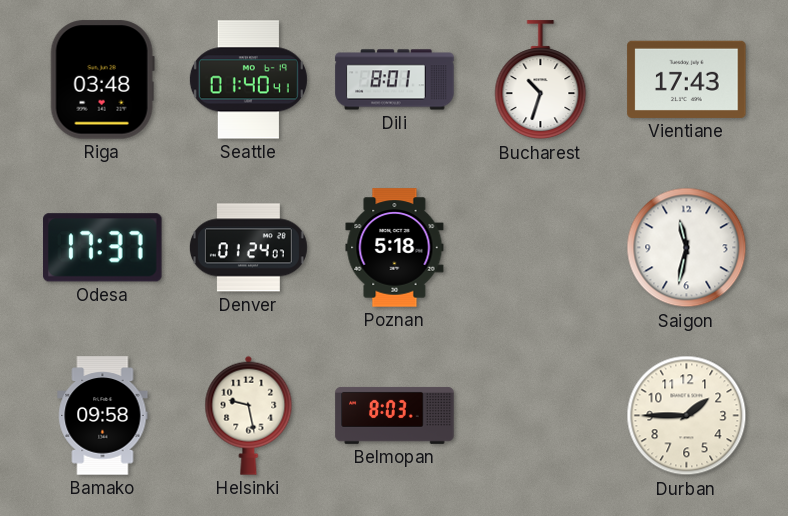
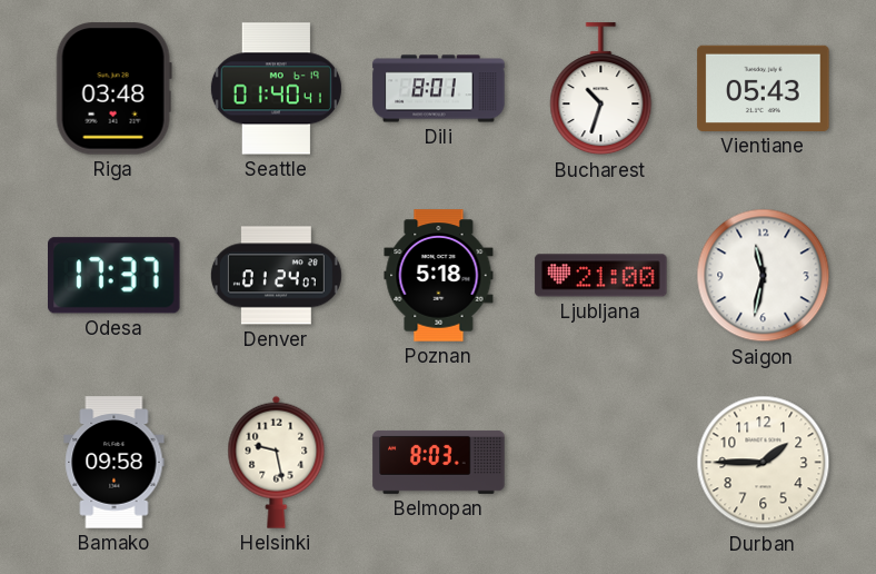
Vientiane: 17:43 -> 05:43
Ljubljana: none -> 21:00
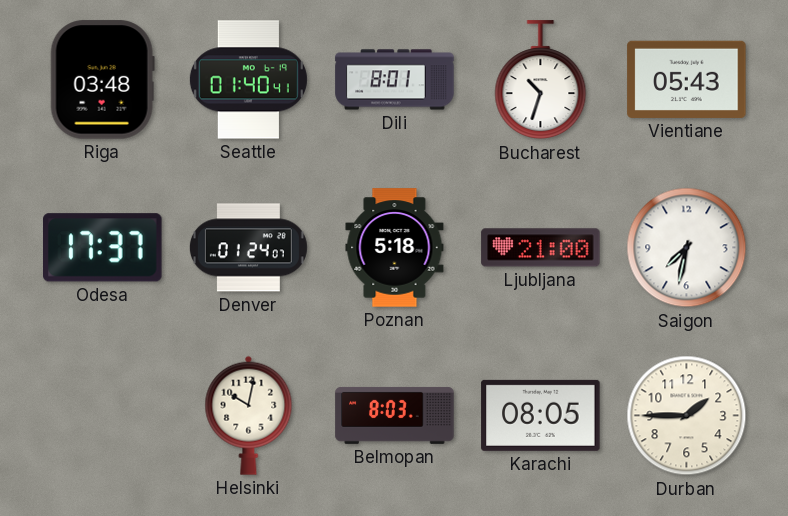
Saigon: 11:32 -> 7:32
Bamako: 09:58 -> none
Helsinki: 9:28 -> 10:02
Karachi: none -> 08:05
